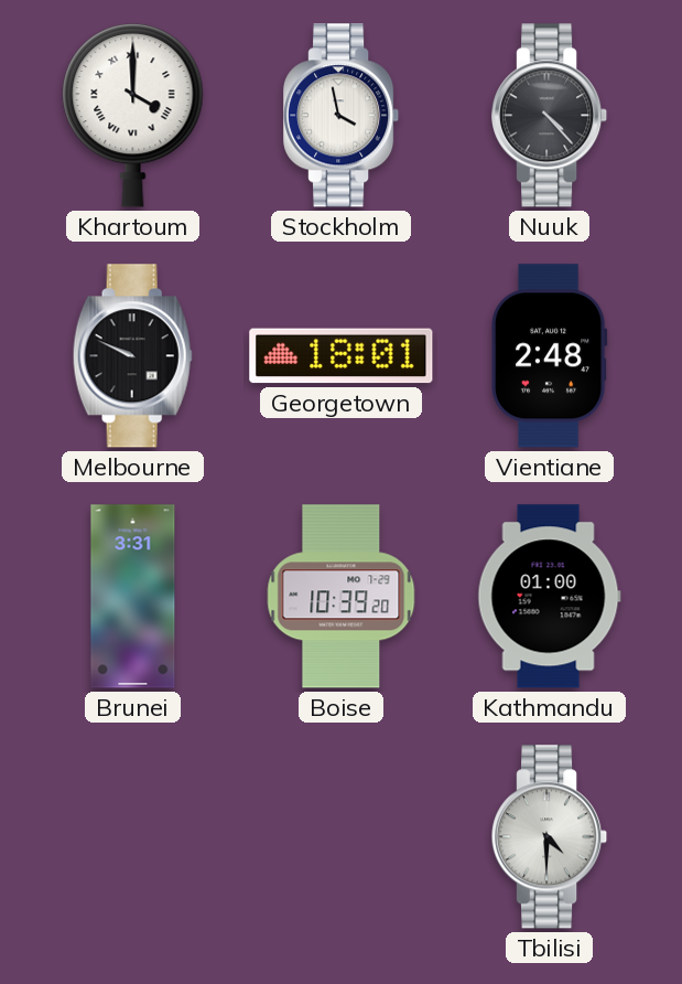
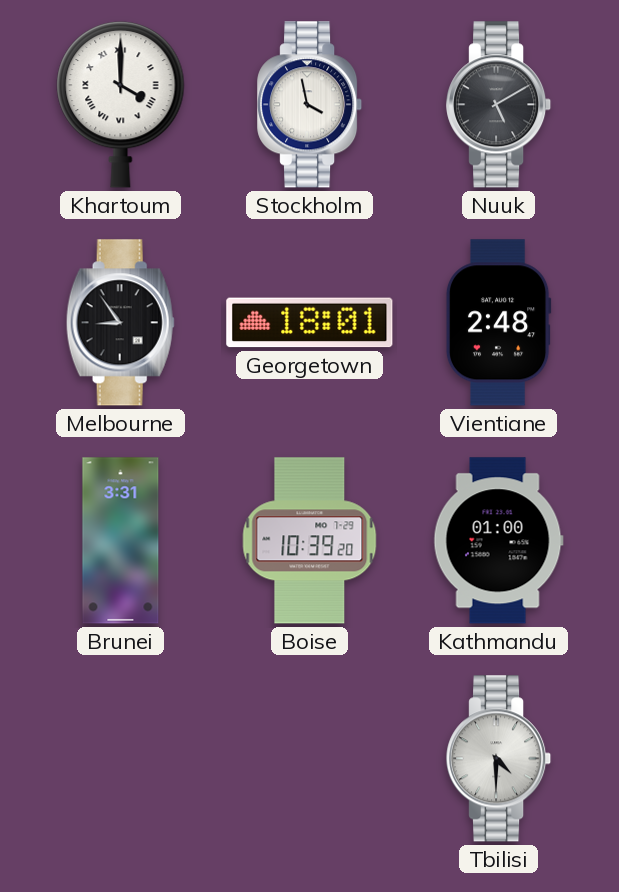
Nuuk: 4:23 -> 5:10
Melbourne: 9:49 -> 8:54
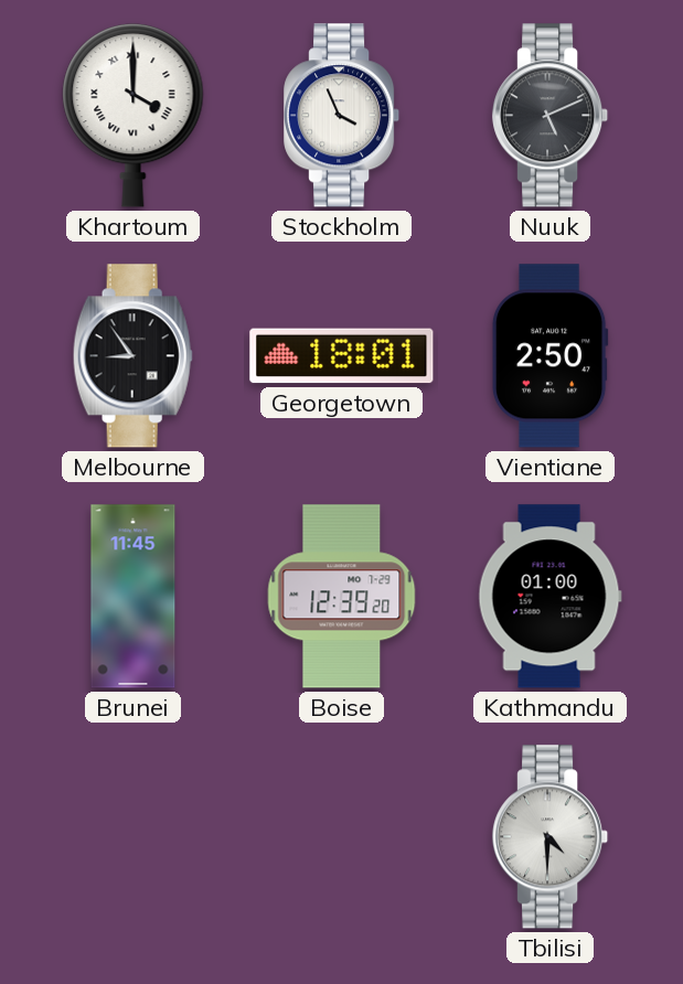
Stockholm: 3:58 -> 3:56
Nuuk: 5:10 -> 5:11
Vientiane: 2:48 -> 2:50
Brunei: 3:31 -> 11:45
Boise: 10:39 -> 12:39
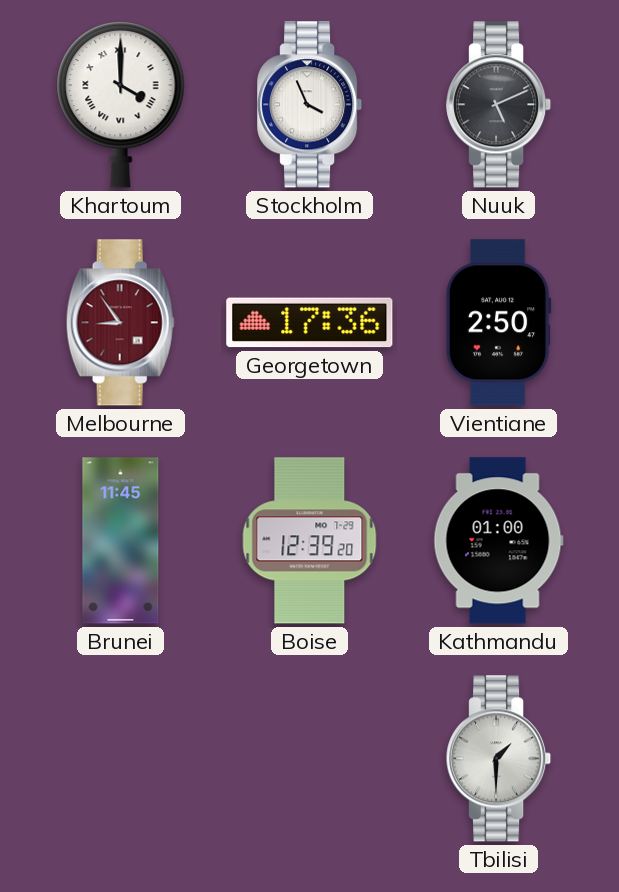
Melbourne dial: black -> burgundy
Georgetown: 18:01 -> 17:36
Tbilisi: 4:30 -> 1:30
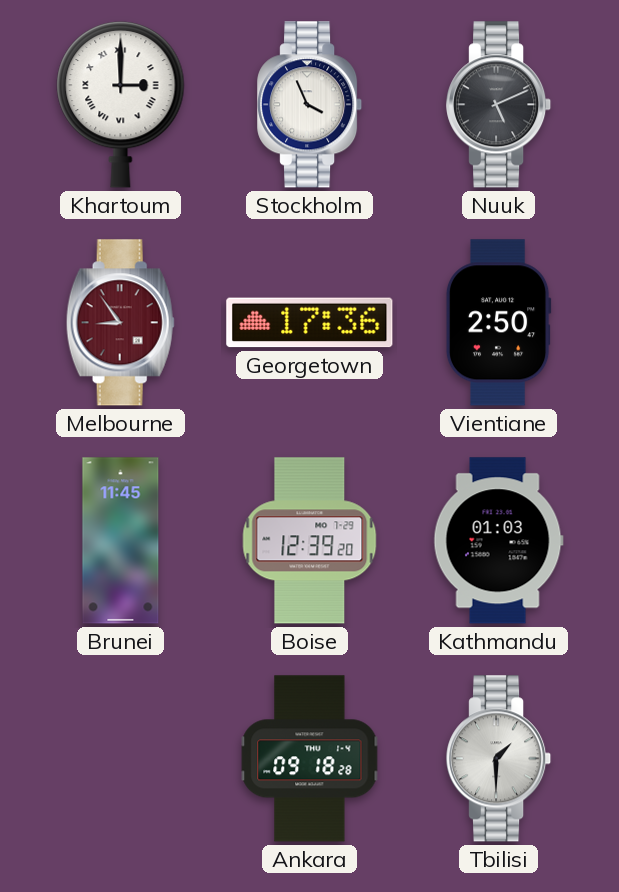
Khartoum: 4:00 -> 3:00
Kathmandu: 01:00 -> 01:03
Ankara: none -> 09:18
